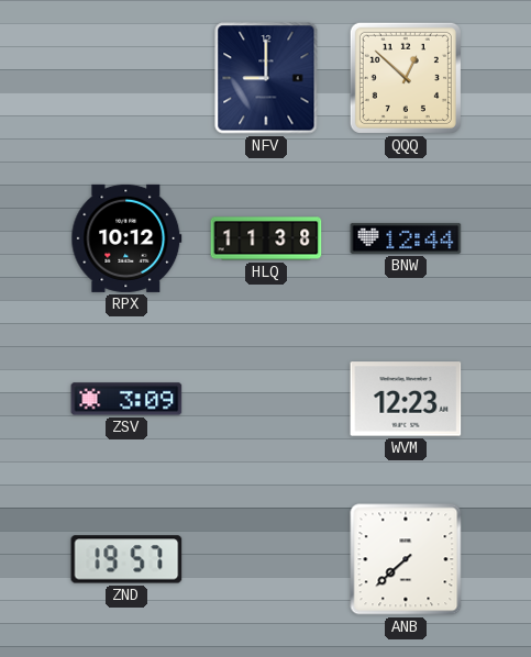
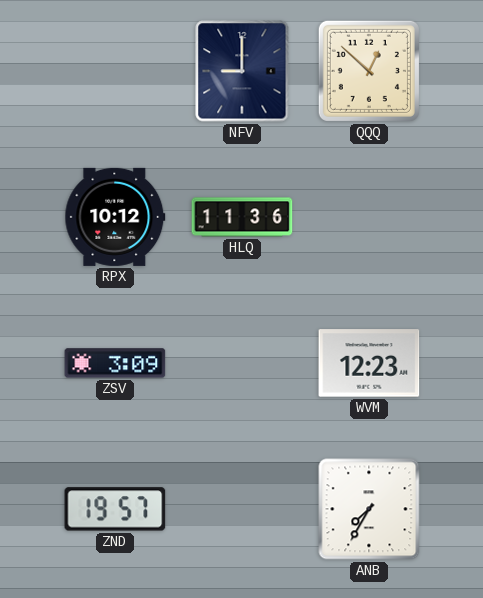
HLQ: 11:38 -> 11:36
BNW: 12:44 -> none
ANB: 7:38 -> 7:35
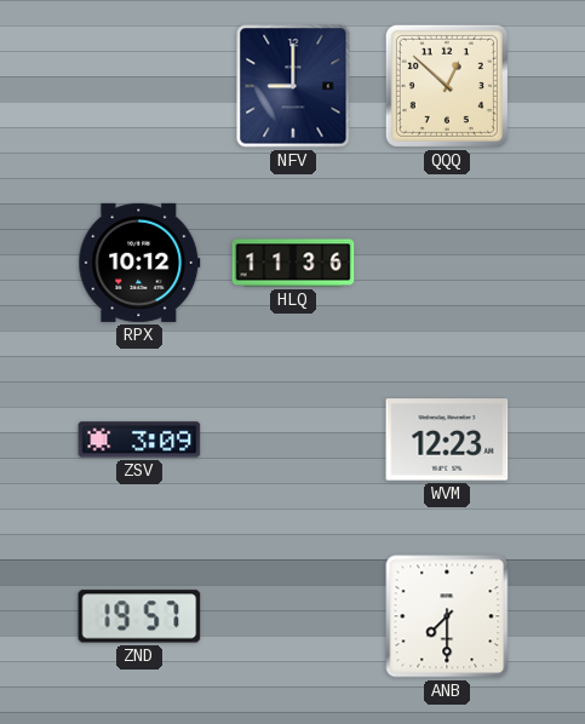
ANB: 7:35 -> 7:30
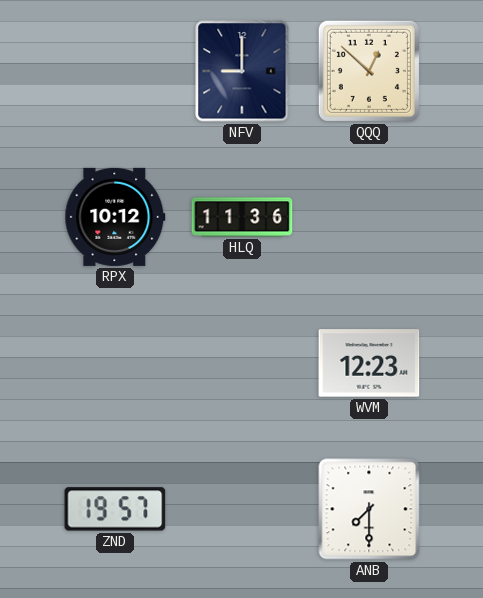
ZSV: 3:09 -> none
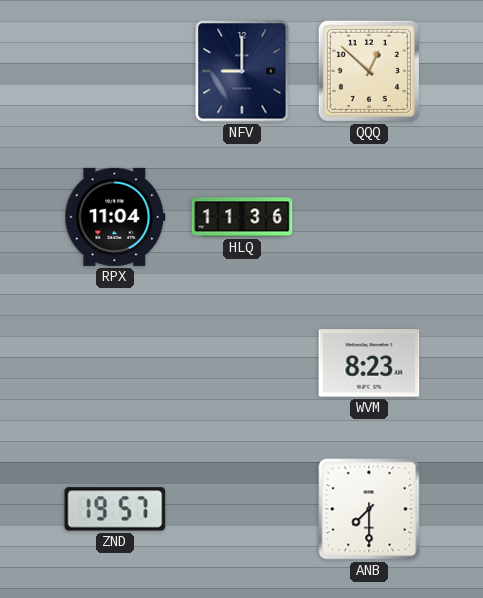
RPX: 10:12 -> 11:04
WVM: 12:23 -> 8:23
